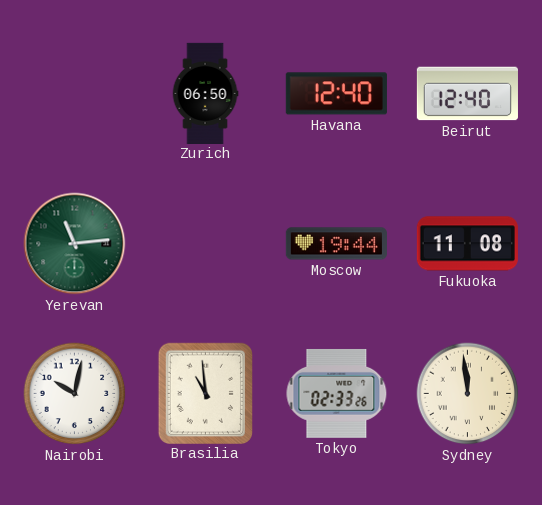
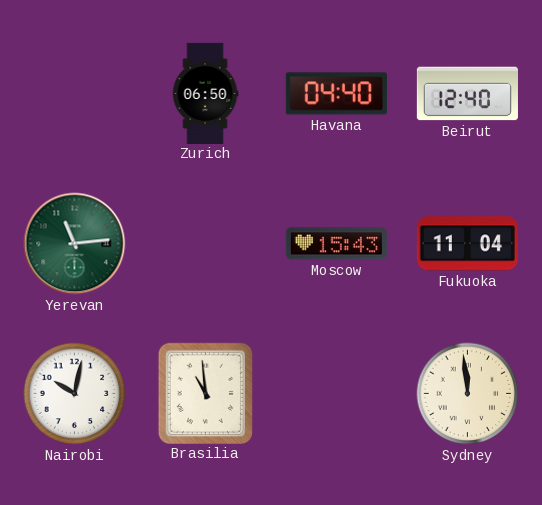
Havana: 12:40 -> 04:40
Moscow: 19:44 -> 15:43
Fukuoka: 11:08 -> 11:04
Tokyo: 02:33 -> none
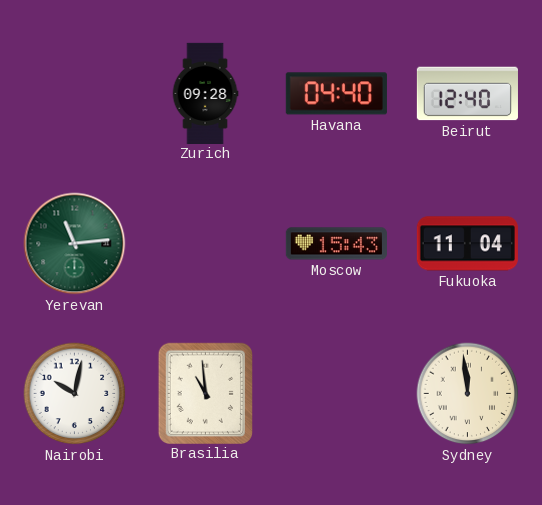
Zurich: 06:50 -> 09:28
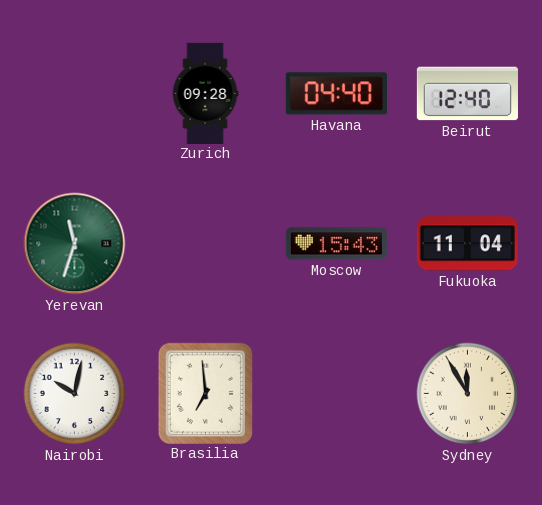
Yerevan: 11:14 -> 11:33
Brasilia: 10:59 -> 6:59
Sydney: 11:59 -> 11:55
